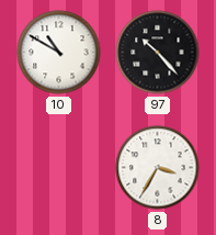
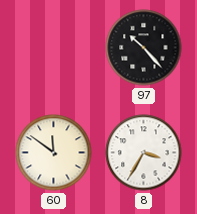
10: 10:50 -> none
60: none -> 11:51
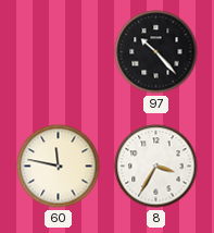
60: 11:51 -> 11:47
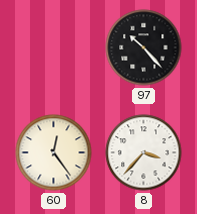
60: 11:47 -> 12:24
8: 3:35 -> 3:37
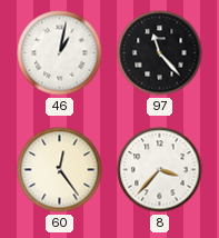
46: none -> 1:02
97: 10:23 -> 11:23
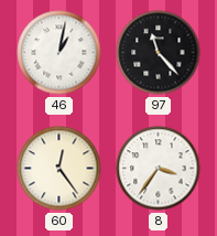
8: 3:37 -> 3:36
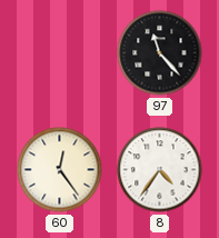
46: 1:02 -> none
8: 3:36 -> 4:36
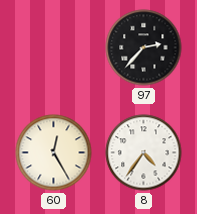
97: 11:23 -> 2:37
60: 12:24 -> 12:25
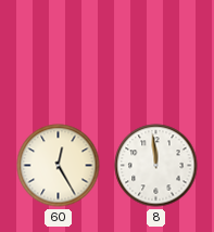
97: 2:37 -> none
8: 4:36 -> 11:59
